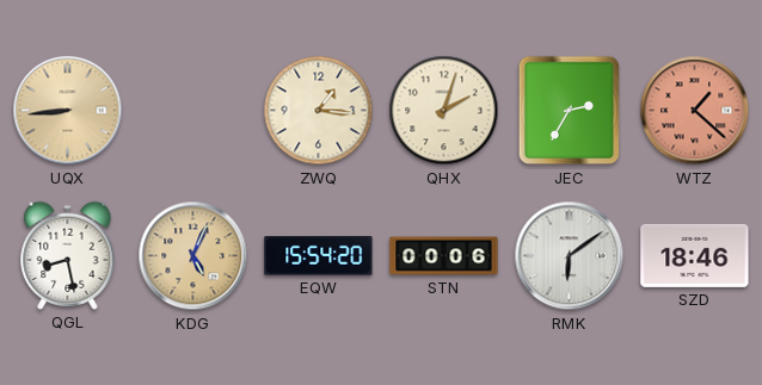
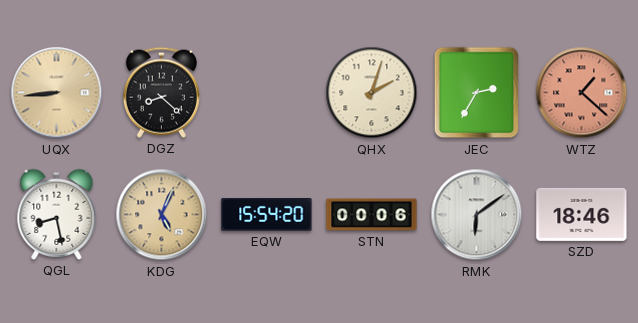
DGZ: none -> 8:22
ZWQ: 1:16 -> none
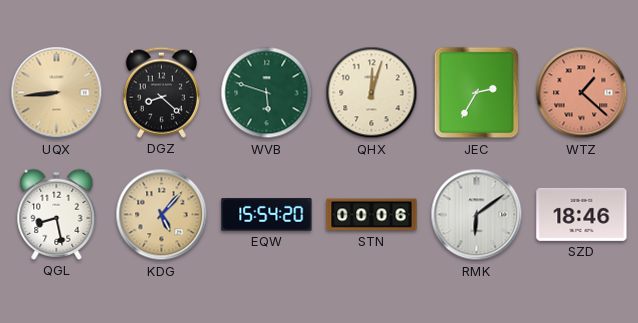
WVB: none -> 5:48
QHX: 2:03 -> 12:03
KDG: 5:04 -> 5:07
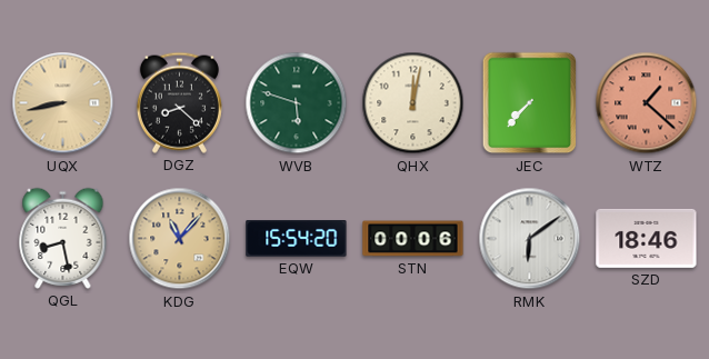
UQX: 8:44 -> 8:43
QHX: 12:03 -> 12:02
JEC: 2:35 -> 7:37
KDG: 5:07 -> 11:07
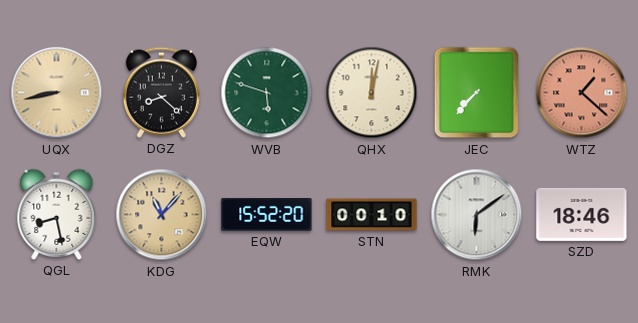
EQW: 15:54 -> 15:52
STN: 00:06 -> 00:10
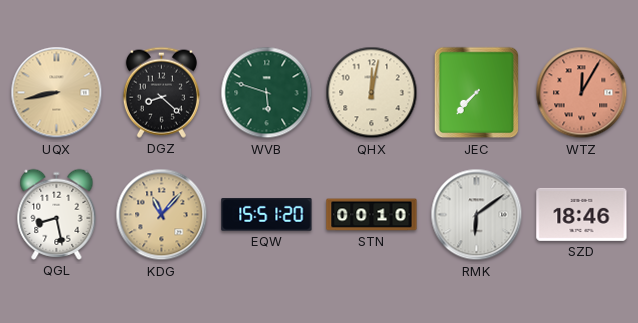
WTZ: 1:22 -> 12:05
EQW: 15:52 -> 15:51
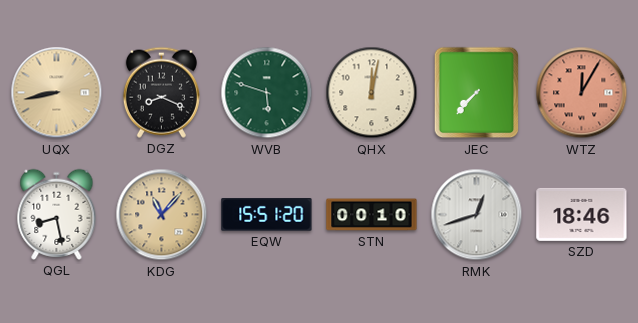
DGZ: 8:22 -> 8:19
RMK: 6:09 -> 12:42
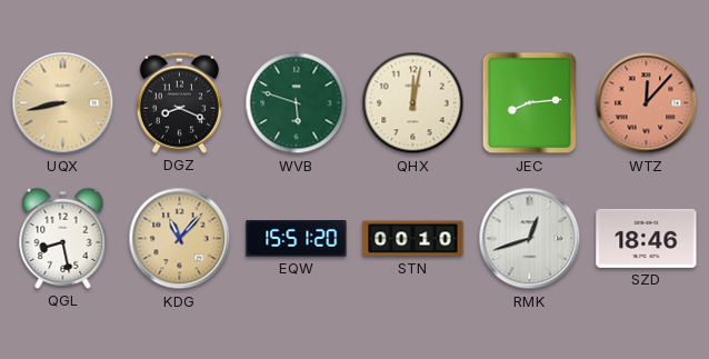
JEC: 7:37 -> 8:14
WTZ: 12:05 -> 12:07
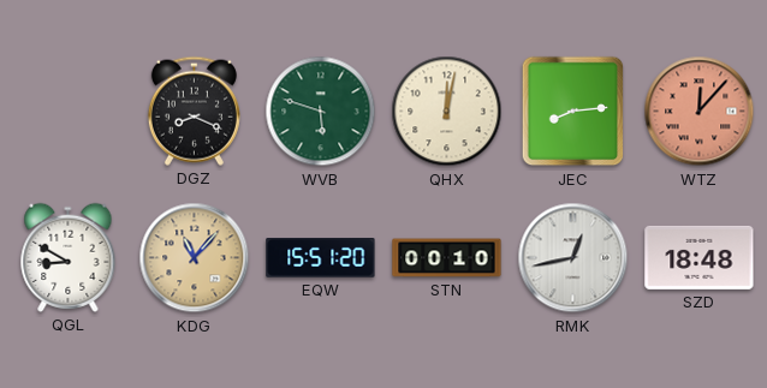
UQX: 8:43 -> none
QGL: 8:28 -> 8:50
RMK: 12:42 -> 12:43
SZD: 18:46 -> 18:48
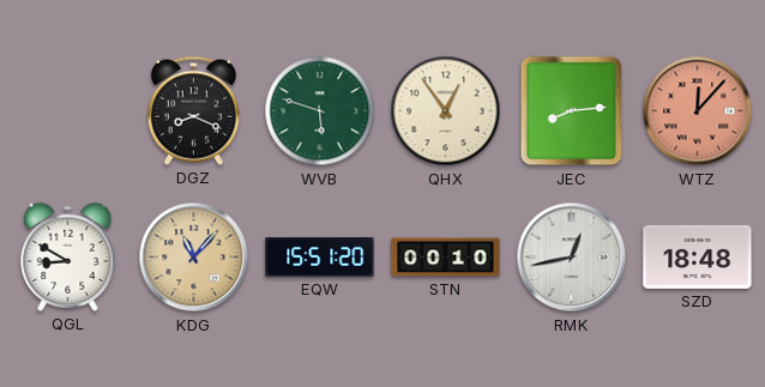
QHX: 12:02 -> 12:54
